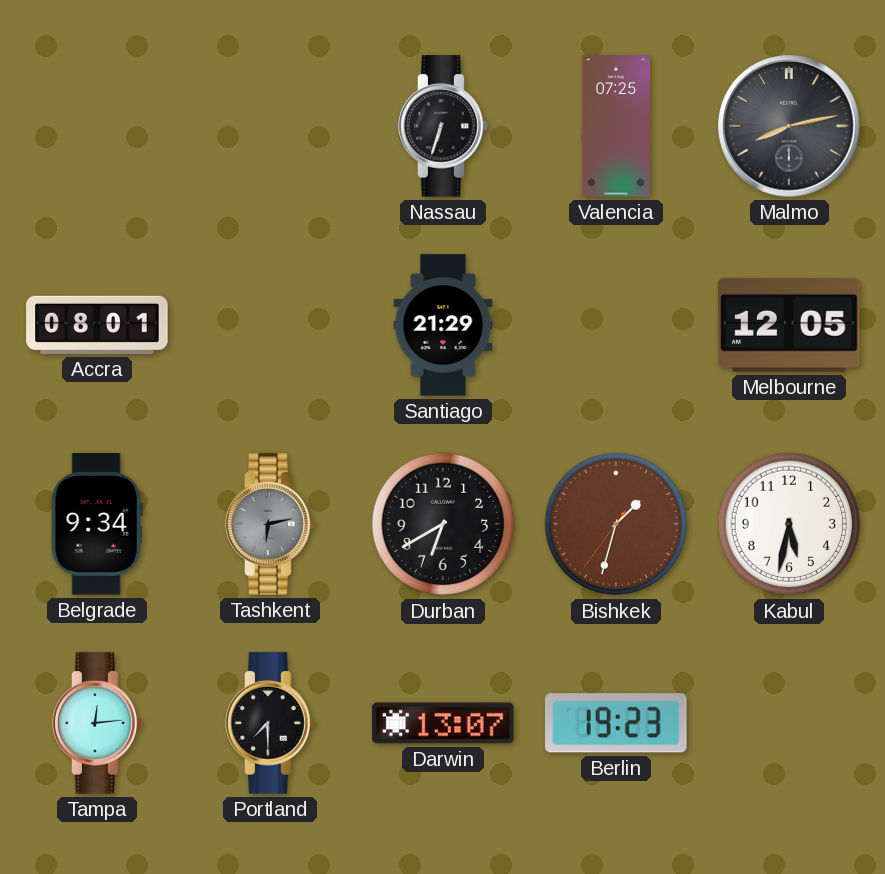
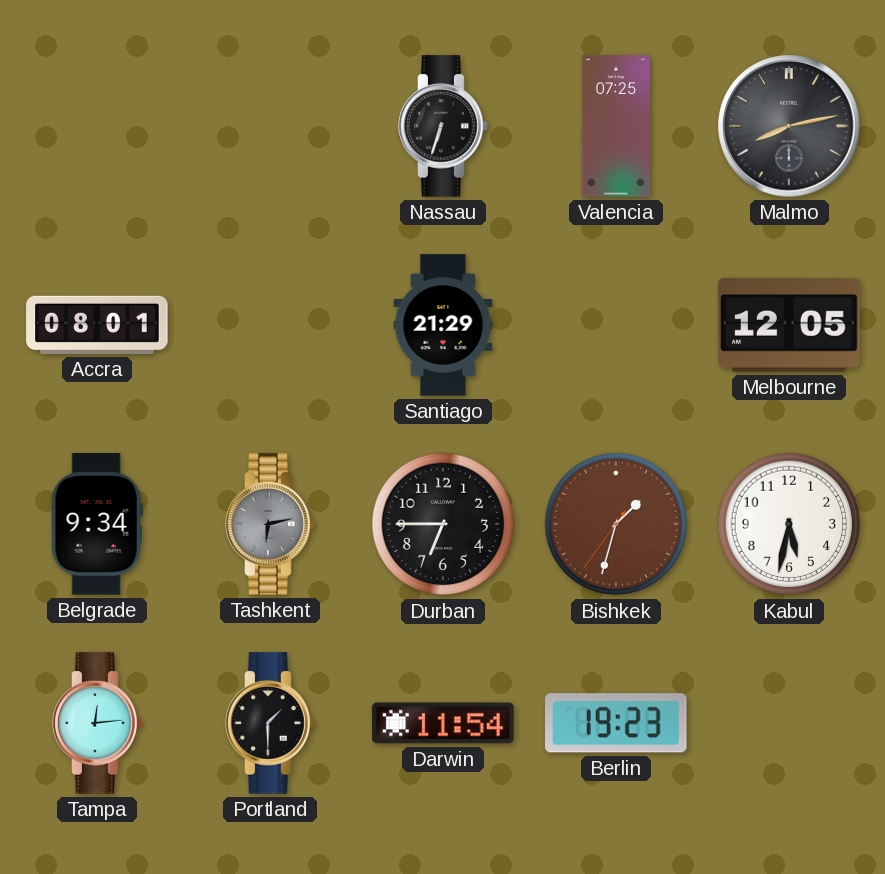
Durban: 6:40 -> 6:45
Portland: 7:30 -> 1:30
Darwin: 13:07 -> 11:54
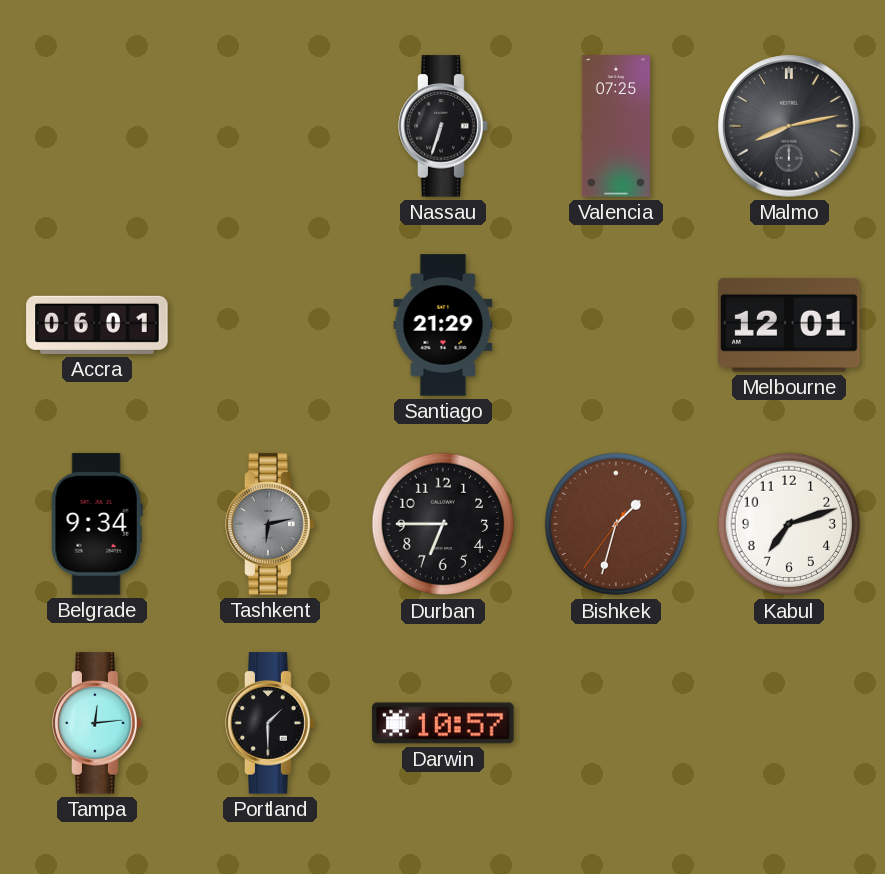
Accra: 08:01 -> 06:01
Melbourne: 12:05 -> 12:01
Kabul: 5:32 -> 7:12
Darwin: 11:54 -> 10:57
Berlin: 19:23 -> none
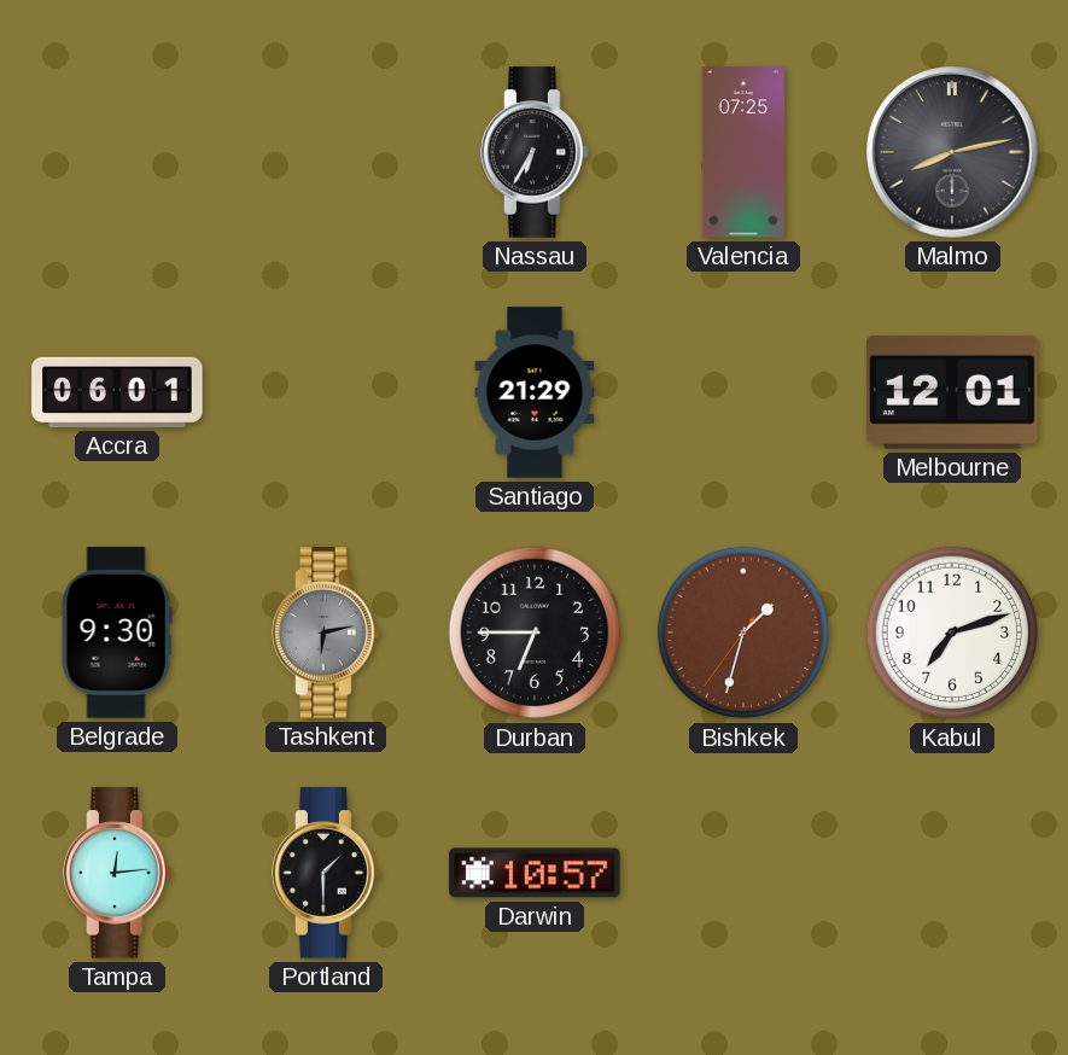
Nassau: 6:33 -> 6:35
Belgrade: 9:34 -> 9:30
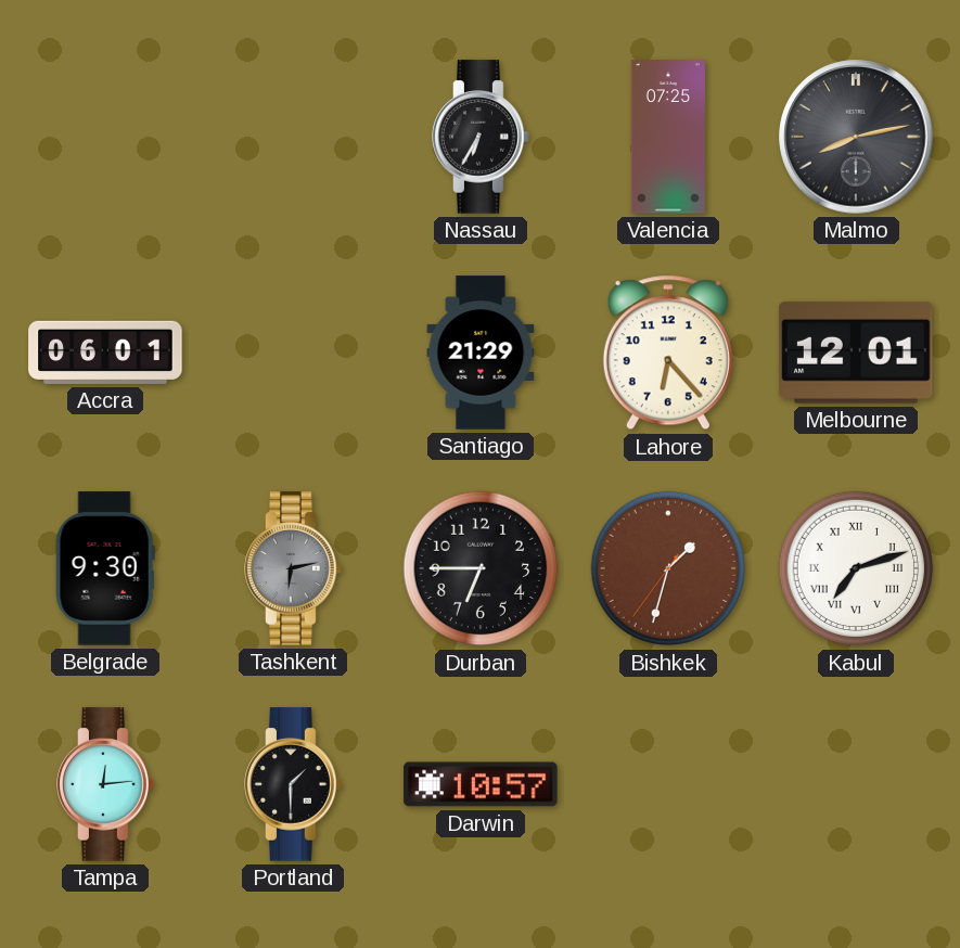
Lahore: none -> 6:23
Kabul numerals: Arabic -> Roman
